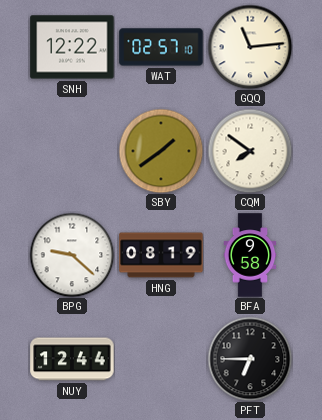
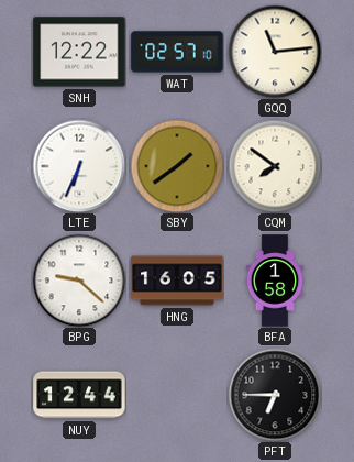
LTE: none -> 6:34
HNG: 08:19 -> 16:05
BFA: 9:58 -> 1:58
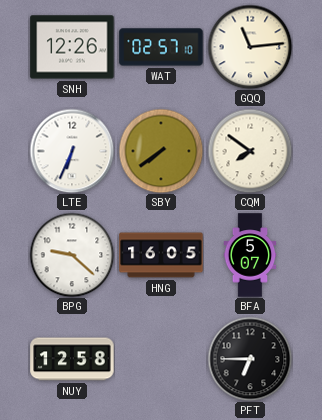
SNH: 12:22 -> 12:26
SBY: 1:39 -> 7:39
BFA: 1:58 -> 5:07
NUY: 12:44 -> 12:58
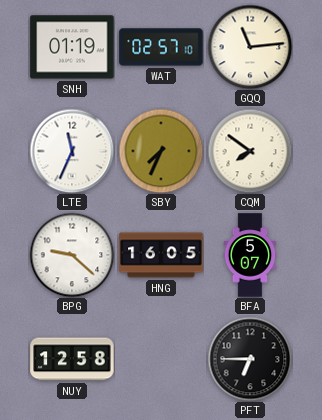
SNH: 12:26 -> 01:19
LTE: 6:34 -> 11:34
SBY: 7:39 -> 7:34
